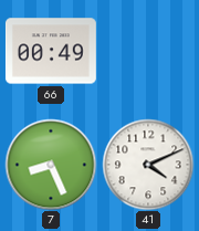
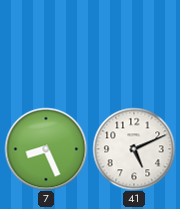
66: 00:49 -> none
41: 4:11 -> 5:11
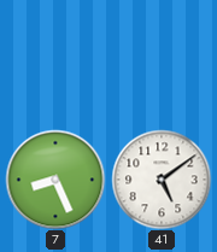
41: 5:11 -> 5:09
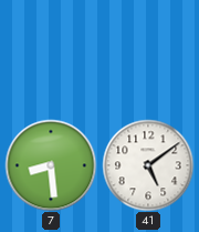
7: 8:26 -> 8:29
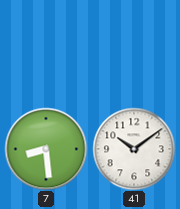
41: 5:09 -> 10:09
